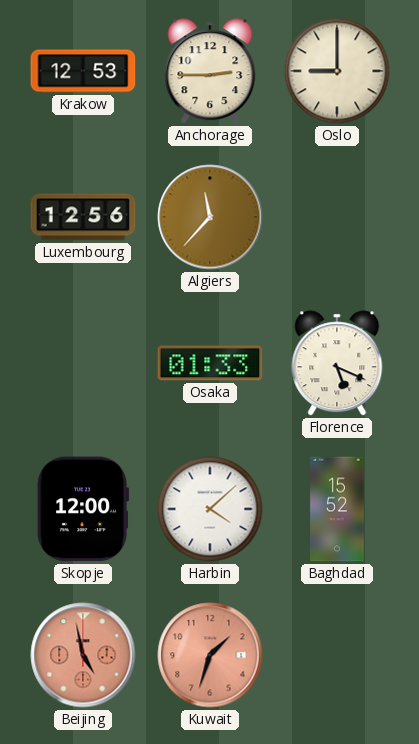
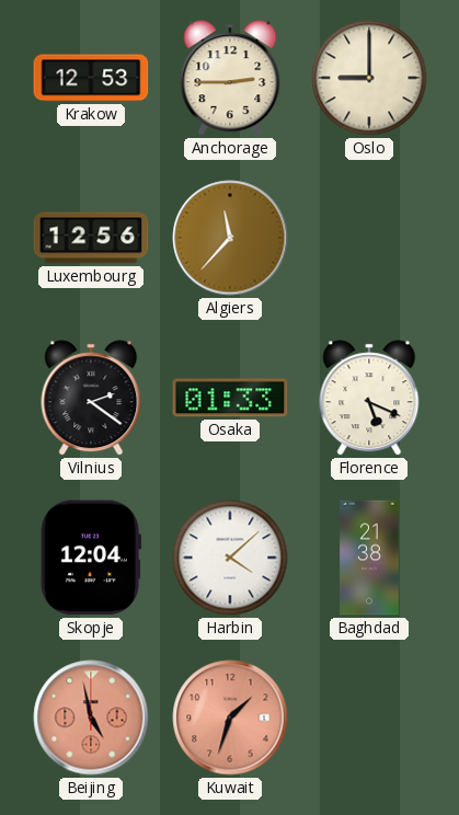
Vilnius: none -> 2:21
Skopje: 12:00 -> 12:04
Baghdad: 15:52 -> 21:38
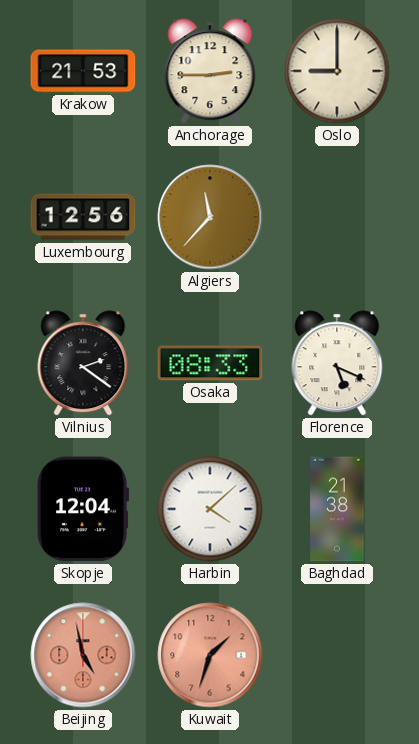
Krakow: 12:53 -> 21:53
Osaka: 01:33 -> 08:33
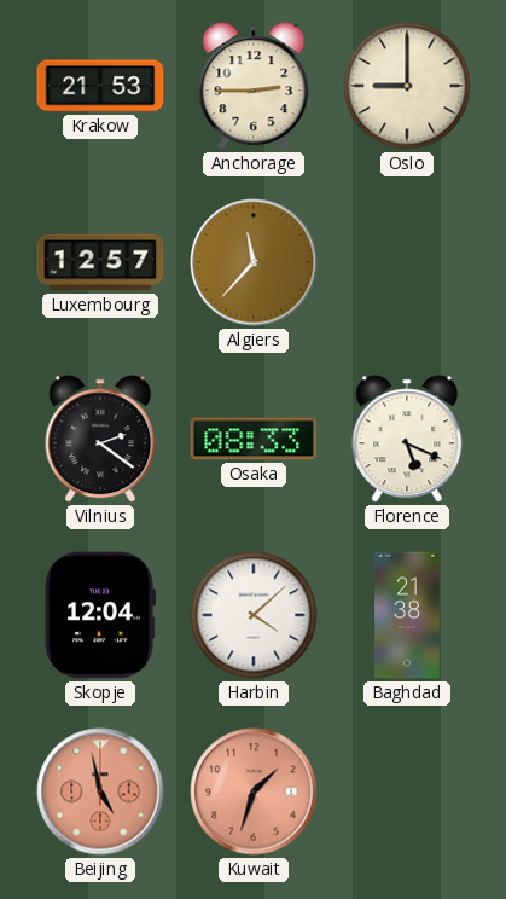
Luxembourg: 12:56 -> 12:57
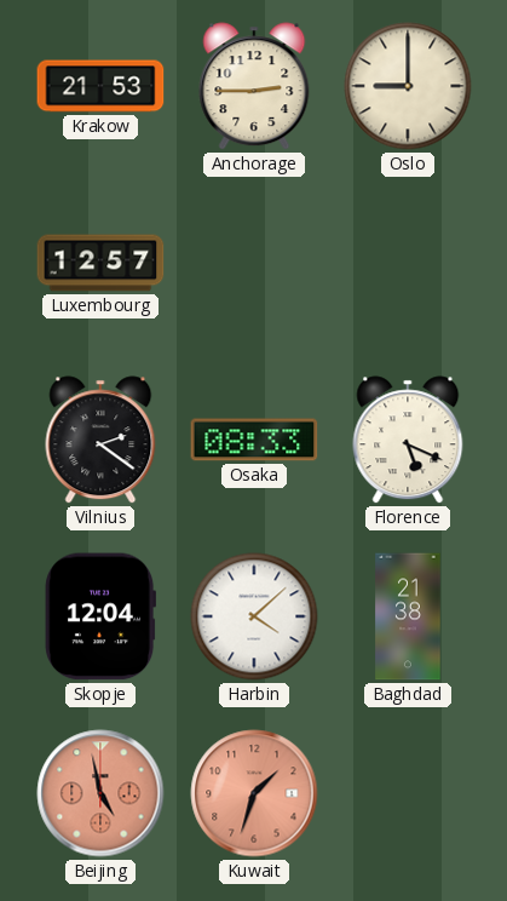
Algiers: 11:37 -> none
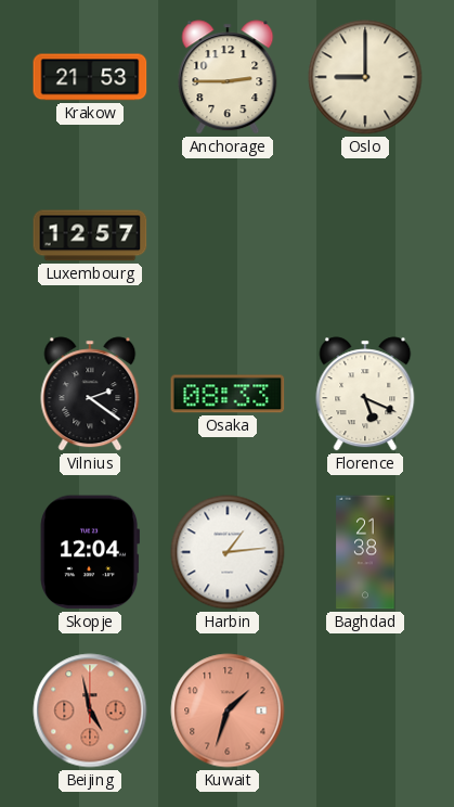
Harbin: 4:08 -> 1:14
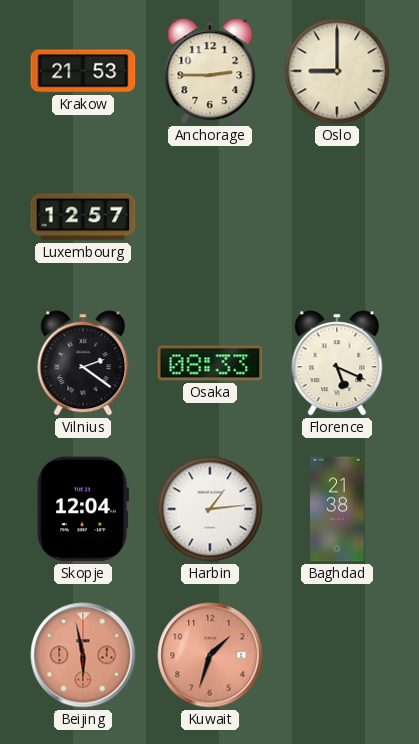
Beijing: 4:58 -> 5:58
